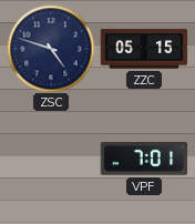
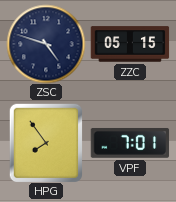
HPG: none -> 7:54
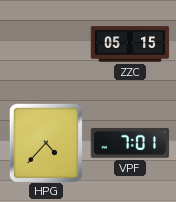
ZSC: 4:48 -> none
HPG: 7:54 -> 4:37
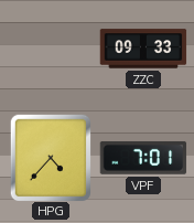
ZZC: 05:15 -> 09:33
